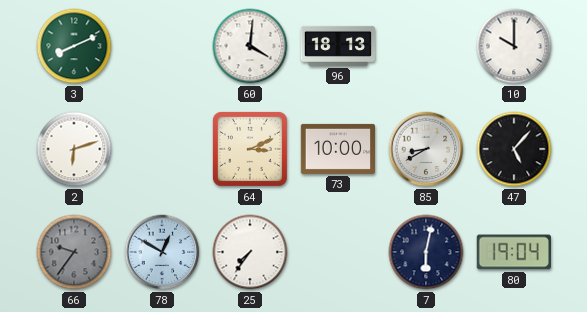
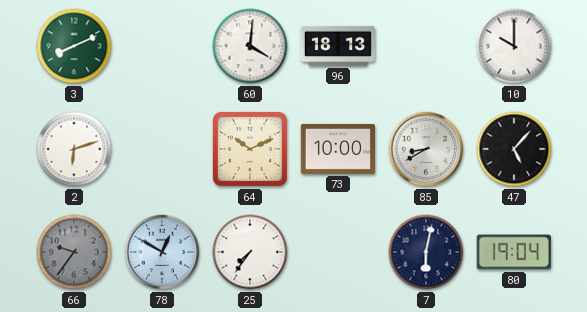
64: 3:11 -> 10:11
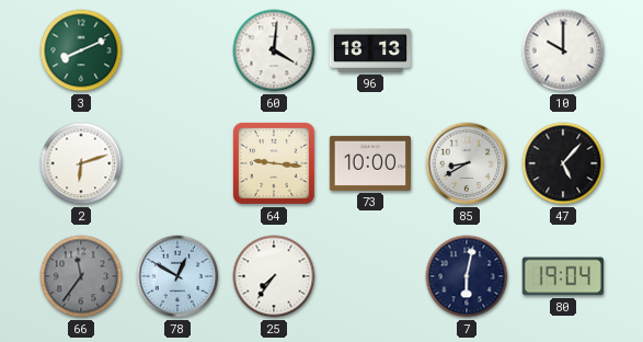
64: 10:11 -> 9:16
66: 9:36 -> 11:36
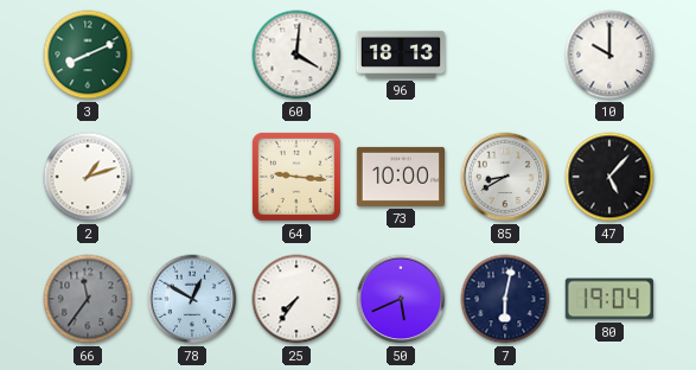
2: 6:12 -> 1:12
50: none -> 5:41
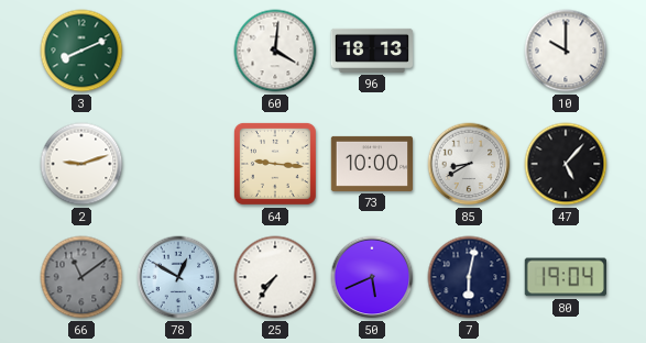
2: 1:12 -> 9:12
66: 11:36 -> 11:09
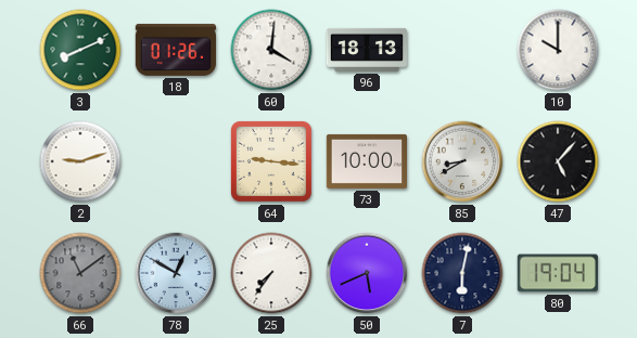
18: none -> 01:26
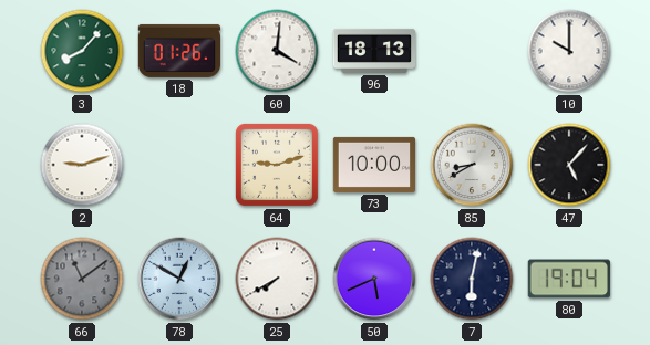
3: 8:11 -> 8:07
64: 9:16 -> 9:12
25: 7:36 -> 7:40
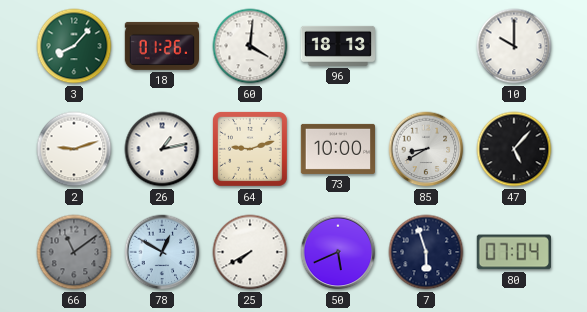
26: none -> 1:13
7: 6:02 -> 5:57
80: 19:04 -> 07:04
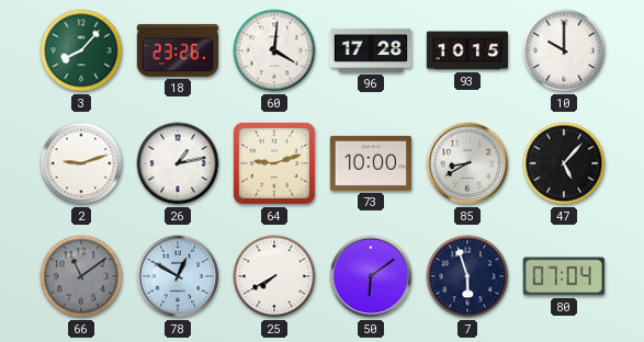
18: 01:26 -> 23:26
96: 18:13 -> 17:28
93: none -> 10:15
50: 5:41 -> 6:09
